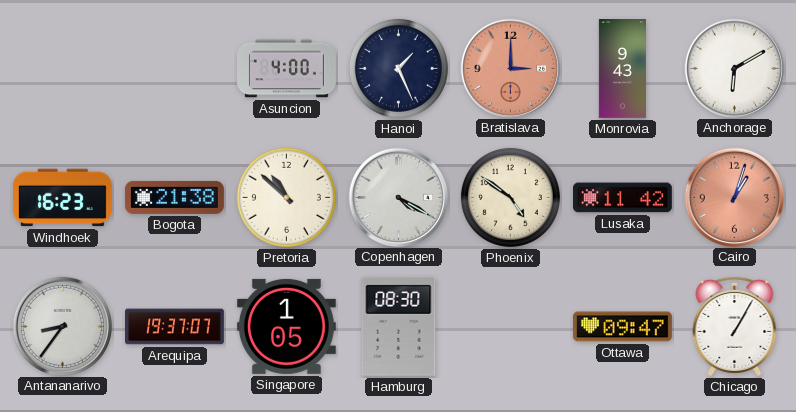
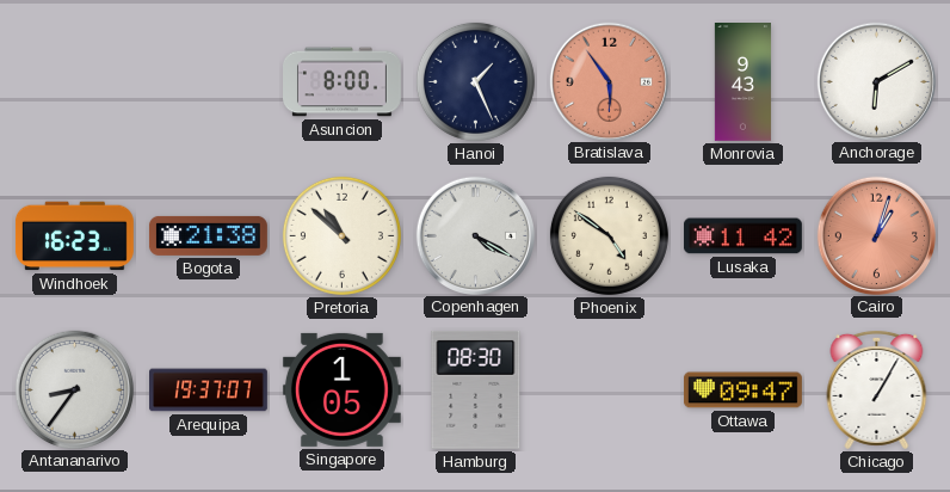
Asuncion: 4:00 -> 8:00
Bratislava: 3:00 -> 5:54
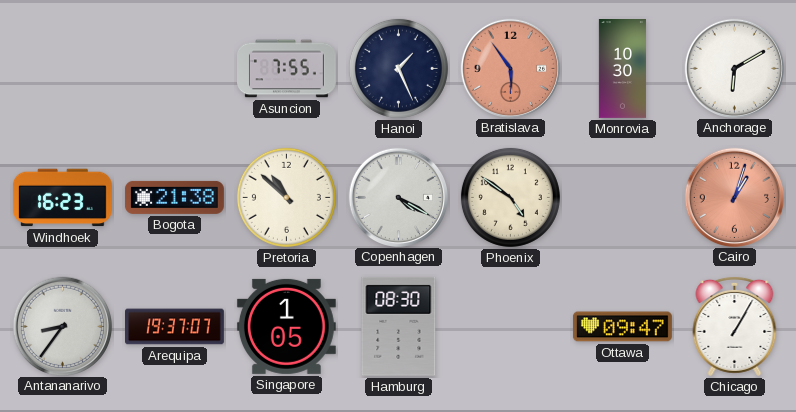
Asuncion: 8:00 -> 7:55
Monrovia: 9:43 -> 10:30
Lusaka: 11:42 -> none
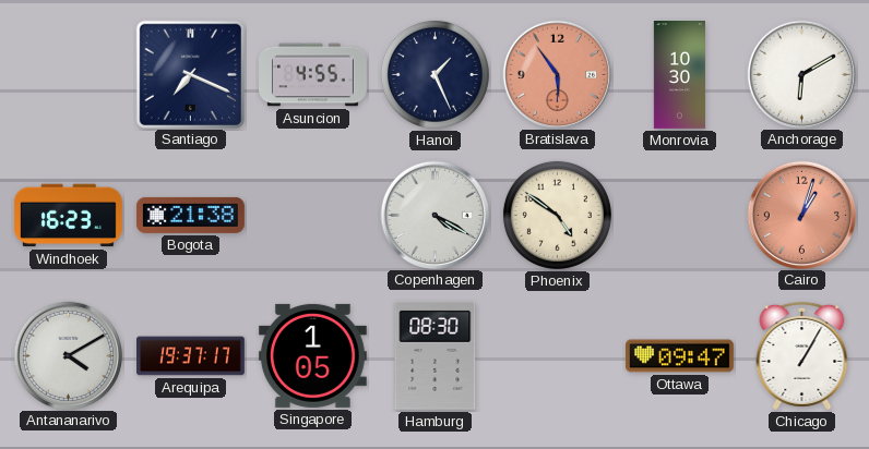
Santiago: none -> 7:19
Asuncion: 7:55 -> 4:55
Pretoria: 10:52 -> none
Antananarivo: 8:36 -> 4:10
Arequipa: 19:37:07 -> 19:37:17
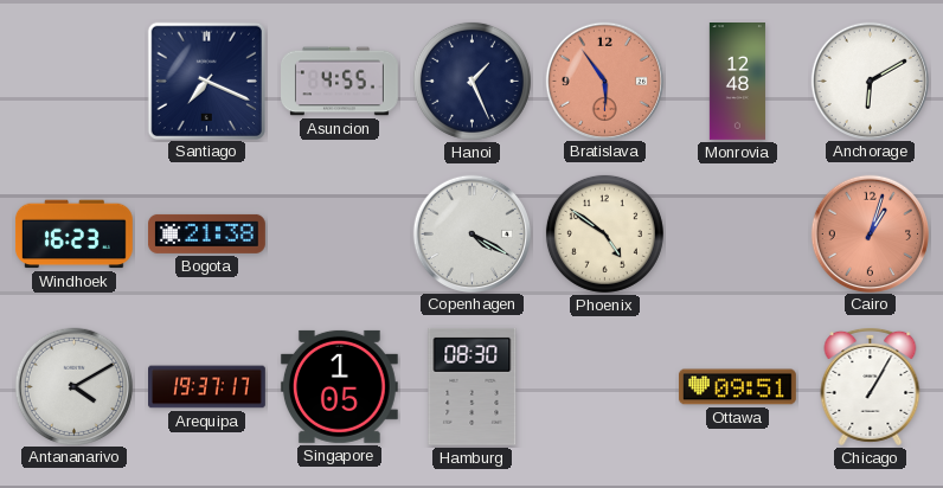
Monrovia: 10:30 -> 12:48
Ottawa: 09:47 -> 09:51
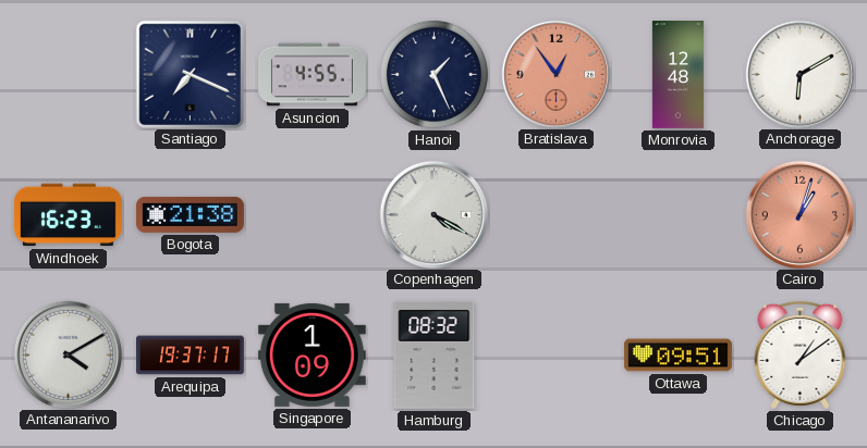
Bratislava: 5:54 -> 12:54
Phoenix: 4:51 -> none
Singapore: 1:05 -> 1:09
Hamburg: 08:30 -> 08:32
Chicago: 1:05 -> 1:09
